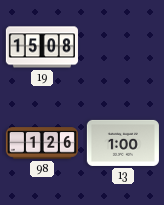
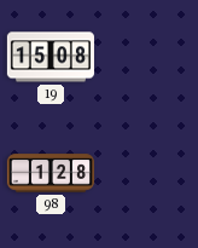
98: 1:26 -> 1:28
13: 1:00 -> none
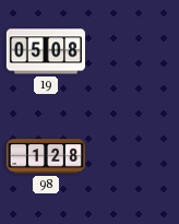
19: 15:08 -> 05:08
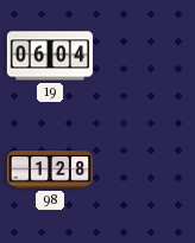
19: 05:08 -> 06:04
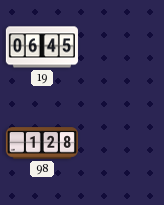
19: 06:04 -> 06:45
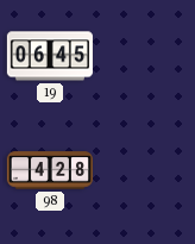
98: 1:28 -> 4:28
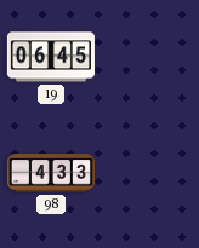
98: 4:28 -> 4:33
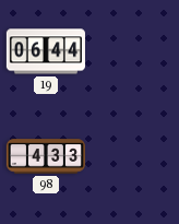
19: 06:45 -> 06:44
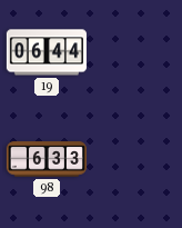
98: 4:33 -> 6:33
